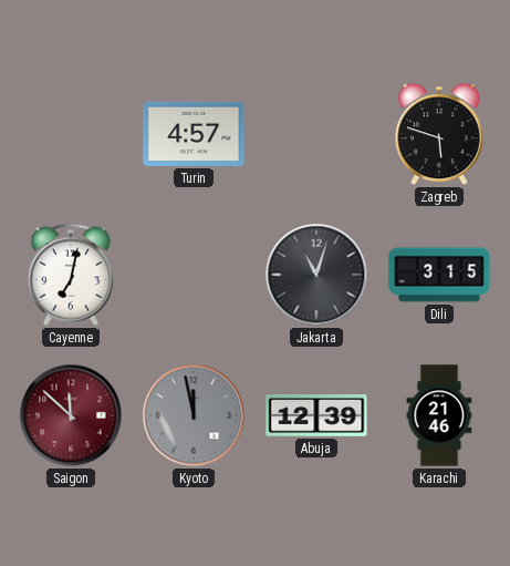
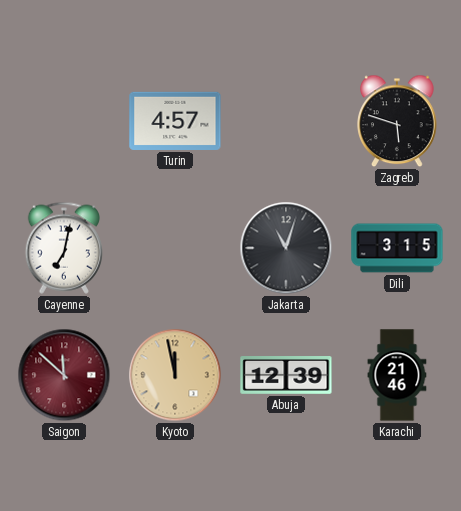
Kyoto dial: grey -> champagne
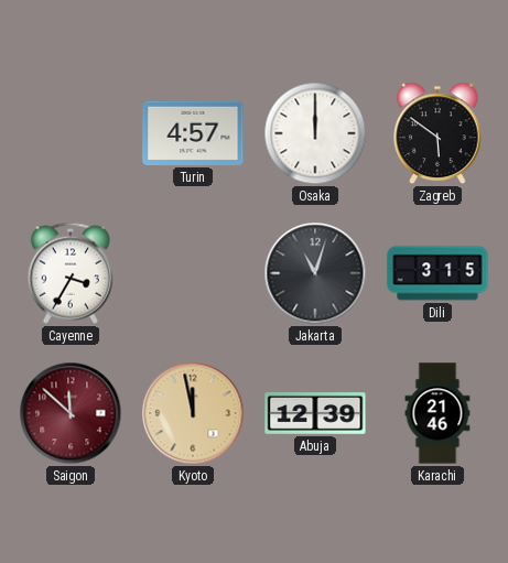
Osaka: none -> 12:00
Zagreb: 5:48 -> 5:51
Cayenne: 7:02 -> 3:35
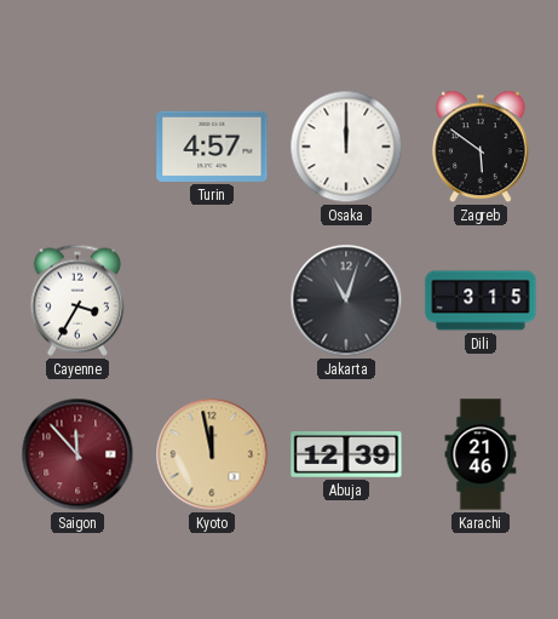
Saigon: 11:52 -> 11:53
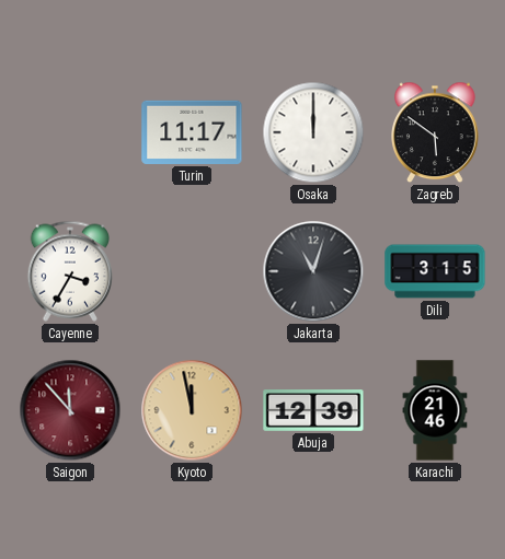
Turin: 4:57 -> 11:17
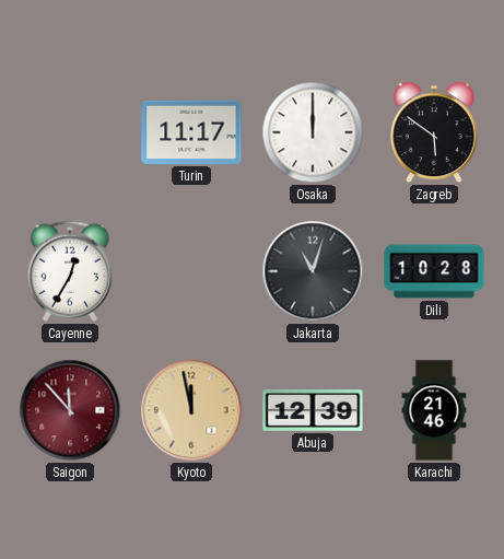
Cayenne: 3:35 -> 12:35
Dili: 3:15 -> 10:28
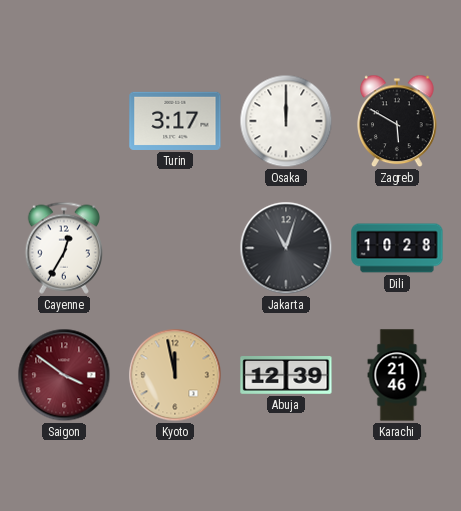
Turin: 11:17 -> 3:17
Zagreb: 5:51 -> 5:50
Saigon: 11:53 -> 3:51
